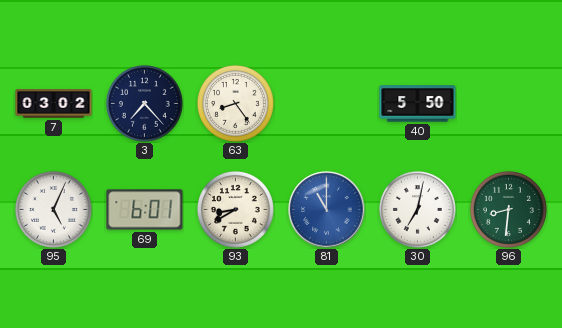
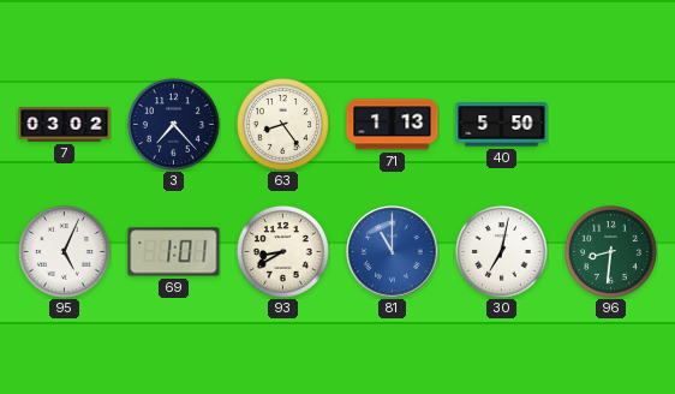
71: none -> 1:13
69: 6:01 -> 1:01
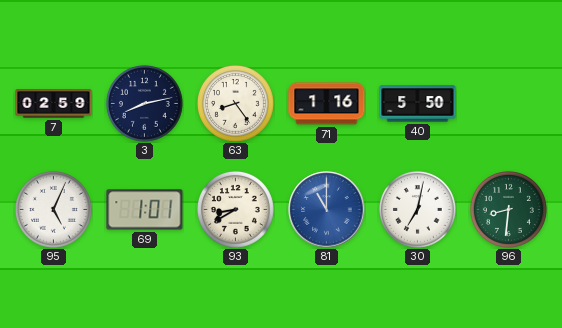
7: 03:02 -> 02:59
3: 7:23 -> 8:13
71: 1:13 -> 1:16
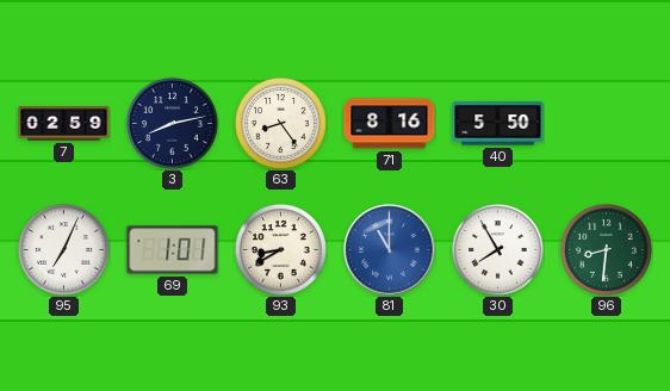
71: 1:16 -> 8:16
95: 5:04 -> 7:04
30: 7:02 -> 7:55
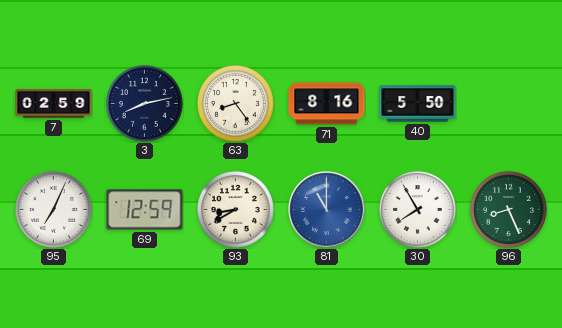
69: 1:01 -> 12:59
96: 8:31 -> 8:26
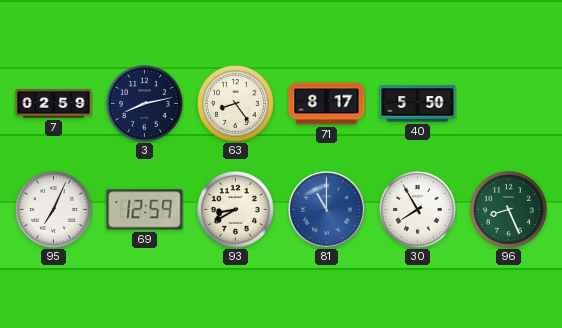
71: 8:16 -> 8:17
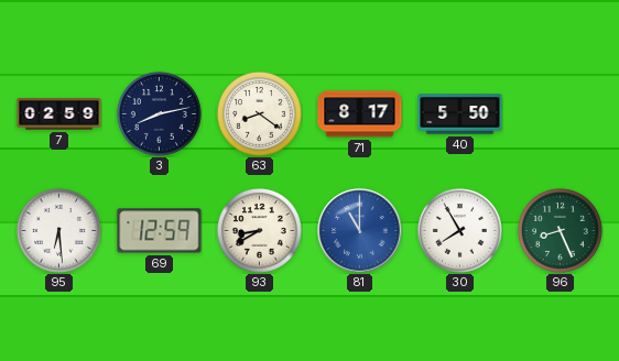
63: 8:24 -> 8:21
95: 7:04 -> 6:29
